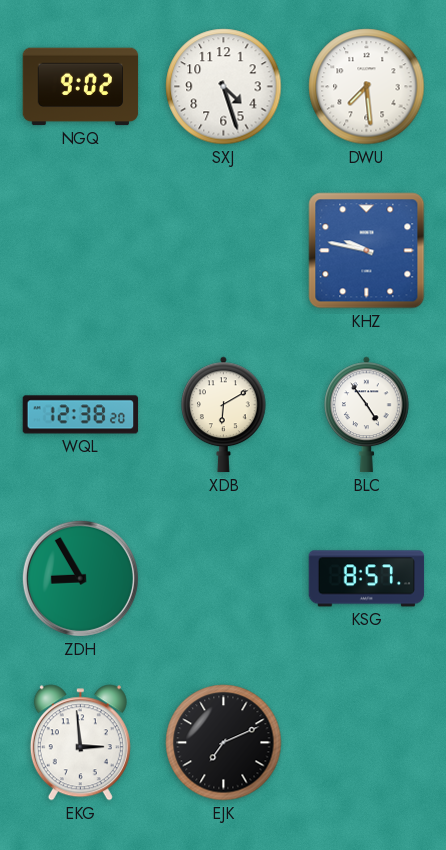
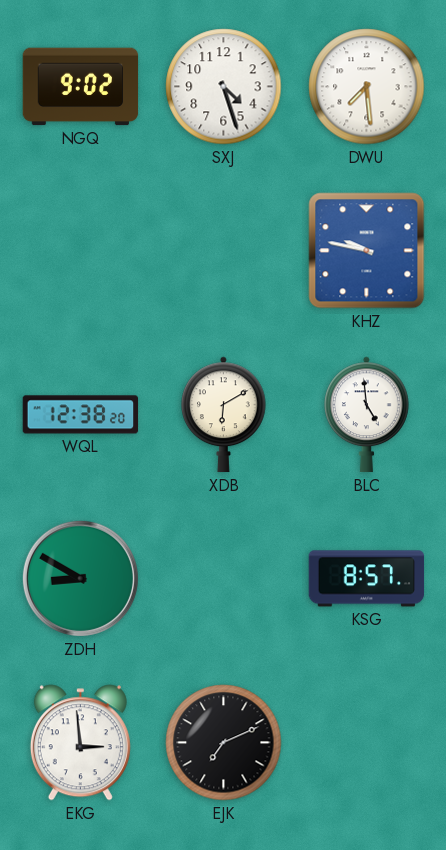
BLC: 4:54 -> 4:59
ZDH: 8:55 -> 8:50
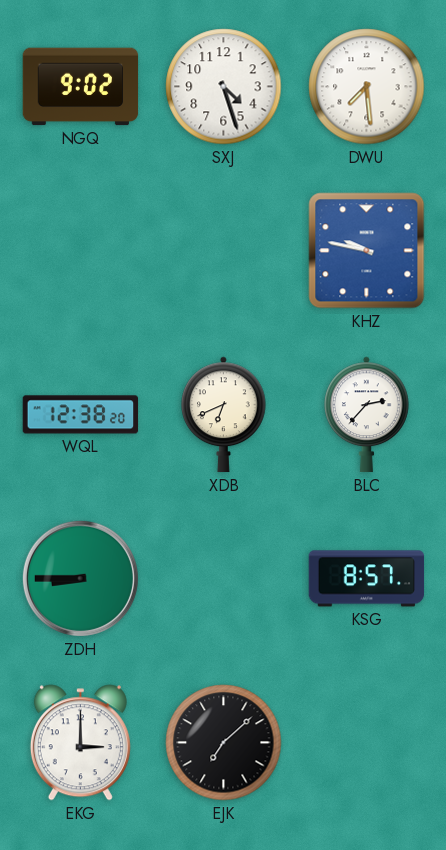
XDB: 6:10 -> 6:41
BLC: 4:59 -> 2:37
ZDH: 8:50 -> 8:45
EKG: 2:59 -> 3:00
EJK: 7:11 -> 7:08
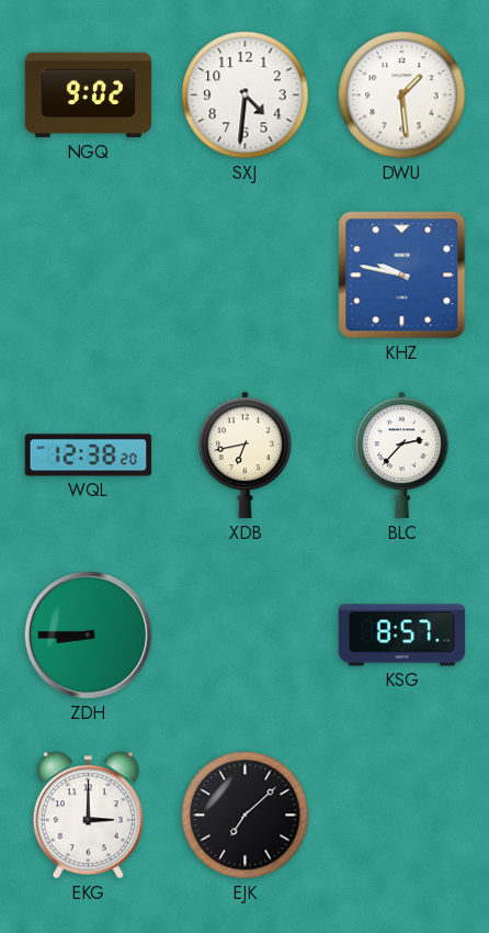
SXJ: 4:27 -> 4:31
DWU: 7:29 -> 1:29
XDB: 6:41 -> 6:43
